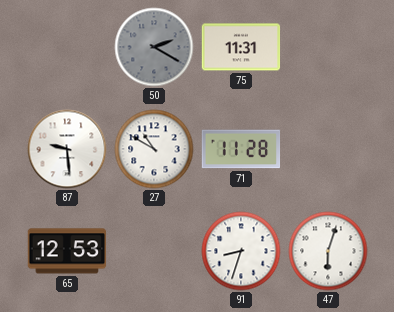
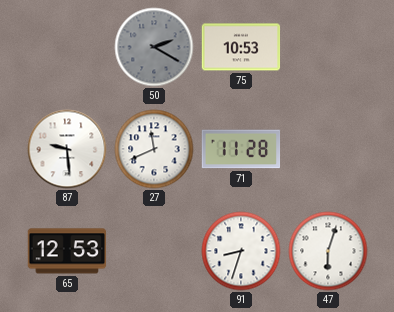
75: 11:31 -> 10:53
27: 10:50 -> 11:41
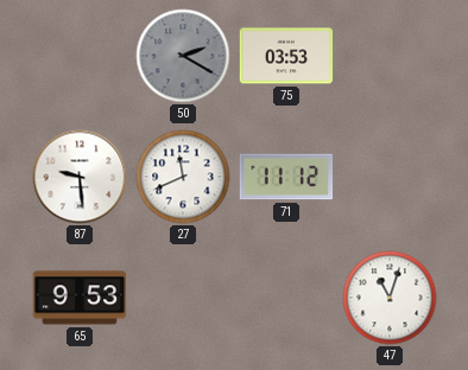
75: 10:53 -> 03:53
71: 11:28 -> 11:12
65: 12:53 -> 9:53
91: 8:33 -> none
47: 6:03 -> 11:03
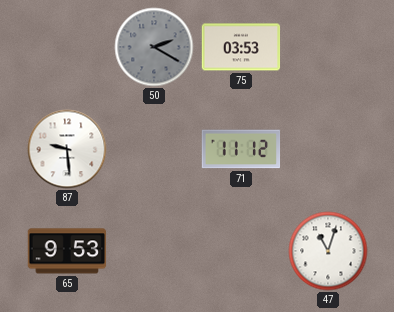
27: 11:41 -> none
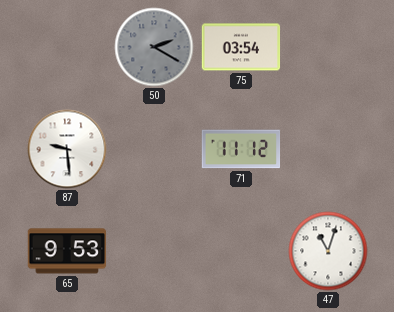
75: 03:53 -> 03:54
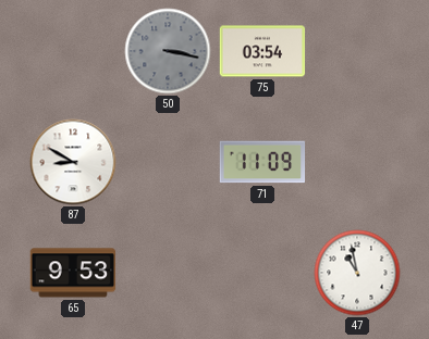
50: 2:20 -> 3:17
87: 9:29 -> 8:50
71: 11:12 -> 11:09
47: 11:03 -> 10:58
